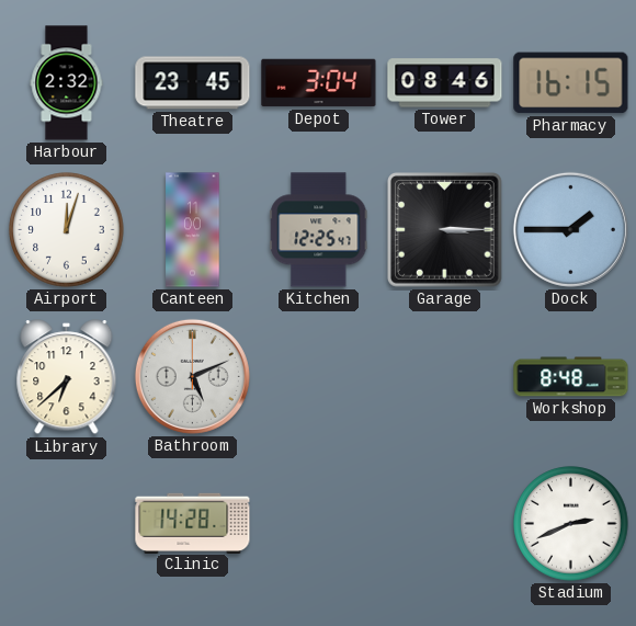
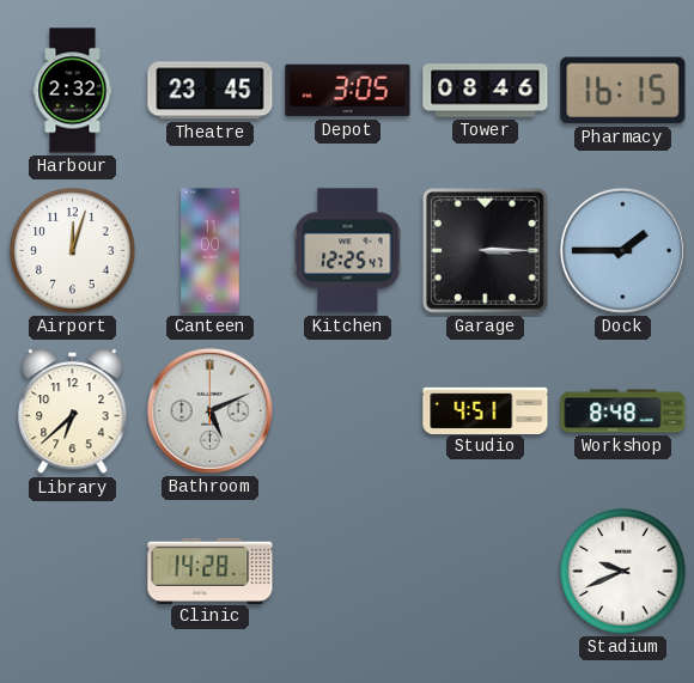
Depot: 3:04 -> 3:05
Studio: none -> 4:51
Stadium: 2:41 -> 9:41
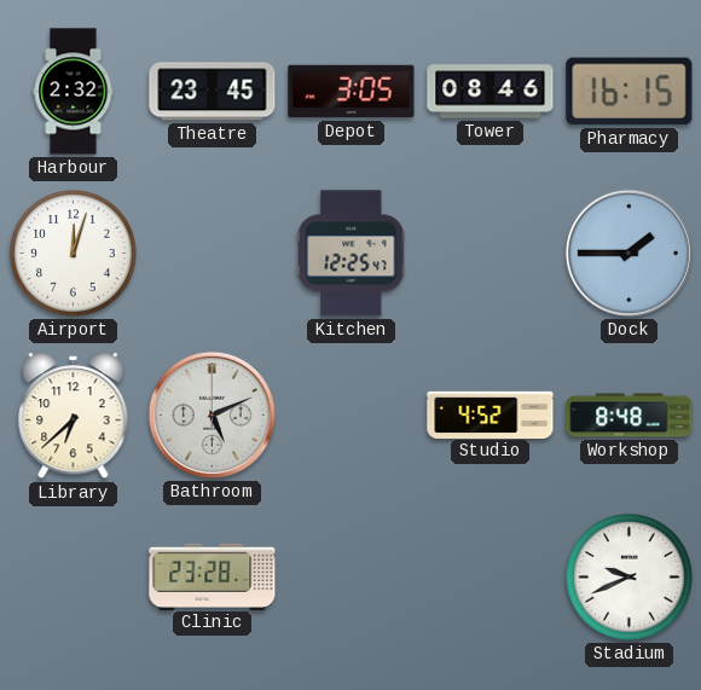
Canteen: 11:00 -> none
Garage: 3:15 -> none
Studio: 4:51 -> 4:52
Clinic: 14:28 -> 23:28
